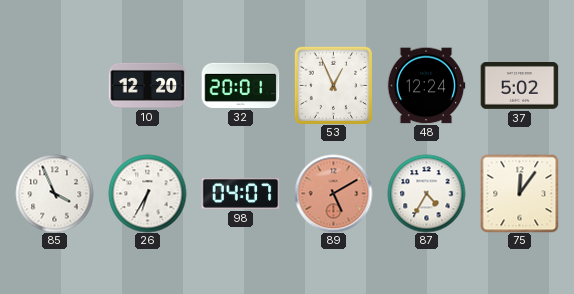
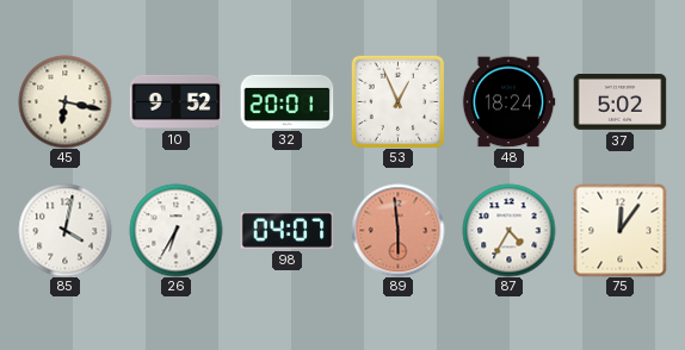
45: none -> 6:17
10: 12:20 -> 9:52
48: 12:24 -> 18:24
85: 3:56 -> 4:02
89: 5:10 -> 5:59
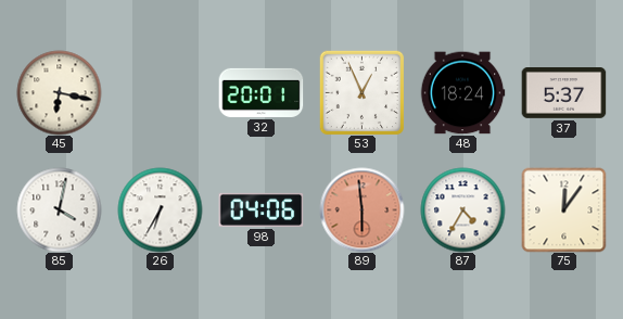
10: 9:52 -> none
37: 5:02 -> 5:37
98: 04:07 -> 04:06
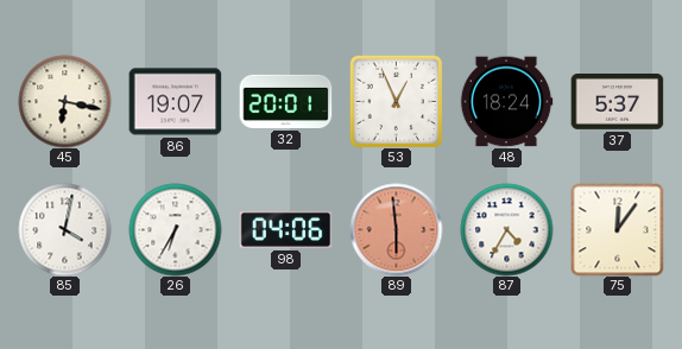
86: none -> 19:07
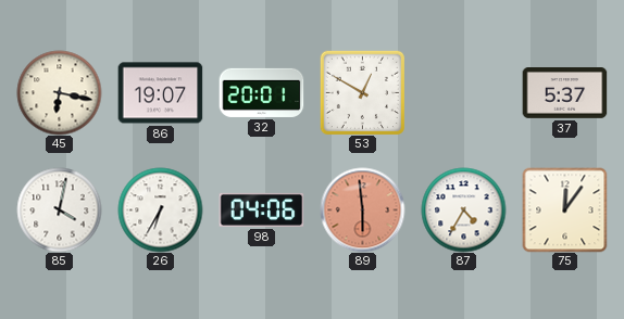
53: 12:56 -> 12:50
48: 18:24 -> none
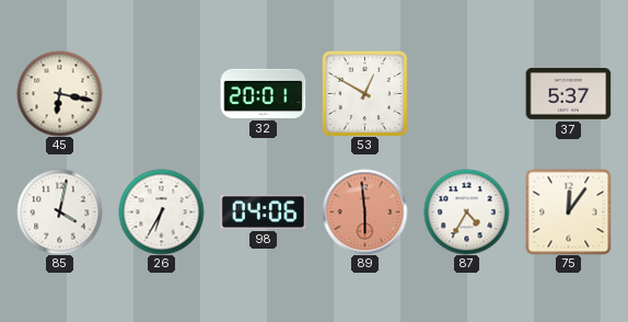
86: 19:07 -> none
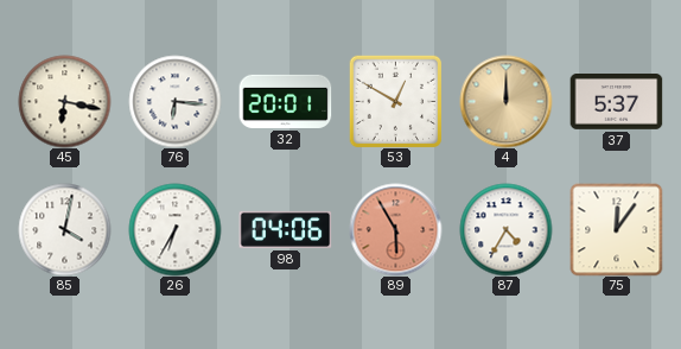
76: none -> 6:16
4: none -> 12:00
89: 5:59 -> 5:55
